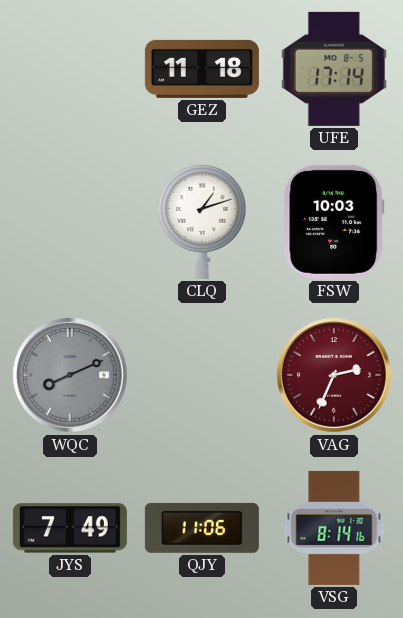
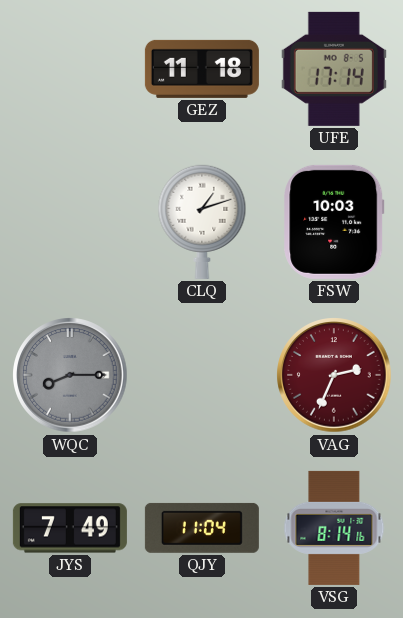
WQC: 8:11 -> 8:15
QJY: 11:06 -> 11:04
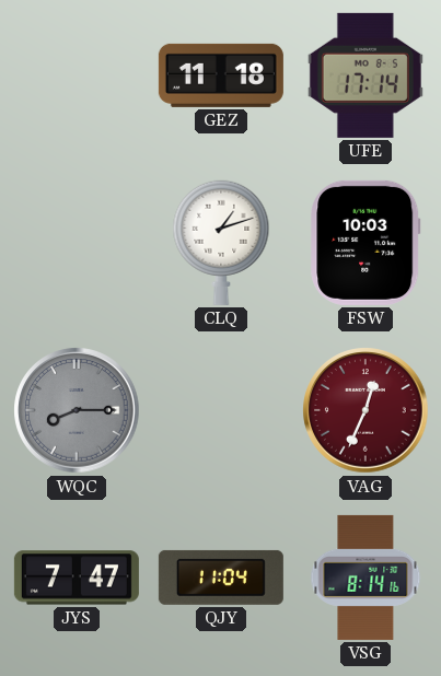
VAG: 2:34 -> 12:34
JYS: 7:49 -> 7:47
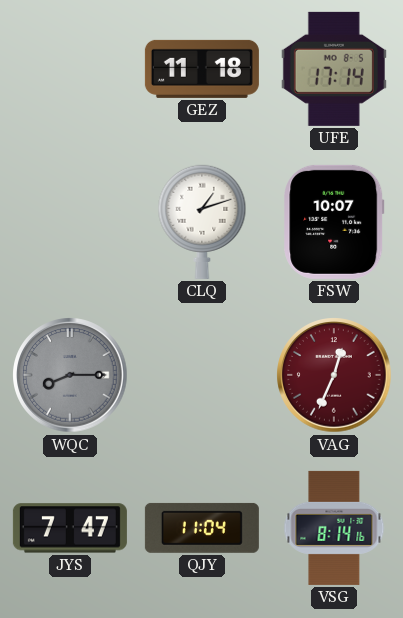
FSW: 10:03 -> 10:07
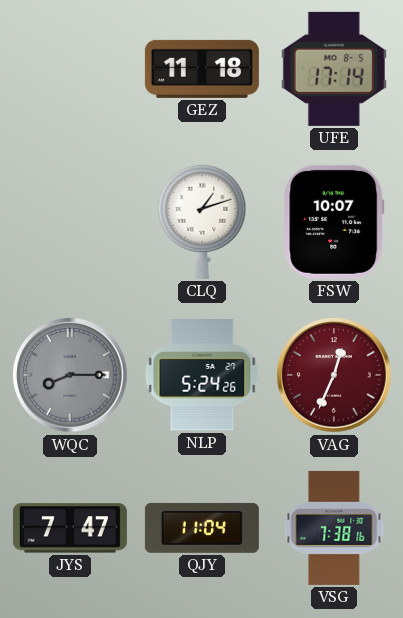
NLP: none -> 5:24
VSG: 8:14 -> 7:38
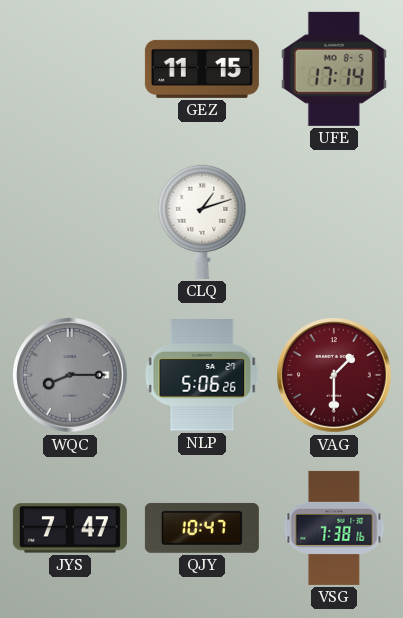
GEZ: 11:18 -> 11:15
FSW: 10:07 -> none
NLP: 5:24 -> 5:06
VAG: 12:34 -> 1:30
QJY: 11:04 -> 10:47
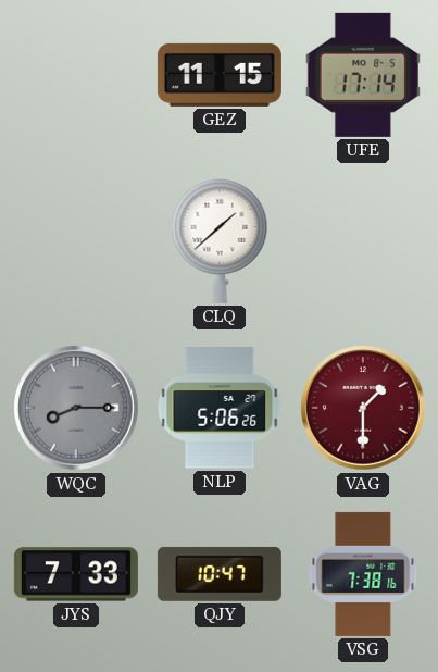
CLQ: 1:12 -> 1:38
JYS: 7:47 -> 7:33
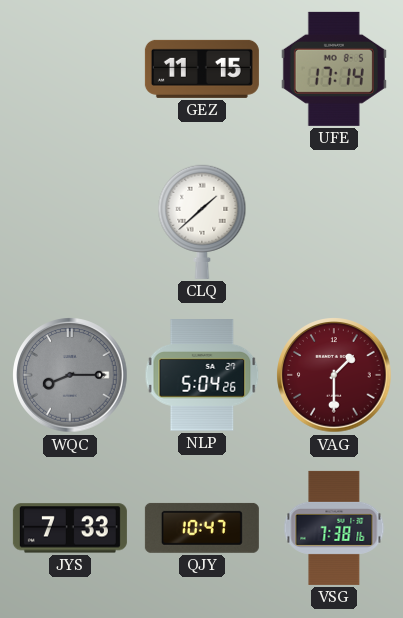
NLP: 5:06 -> 5:04
